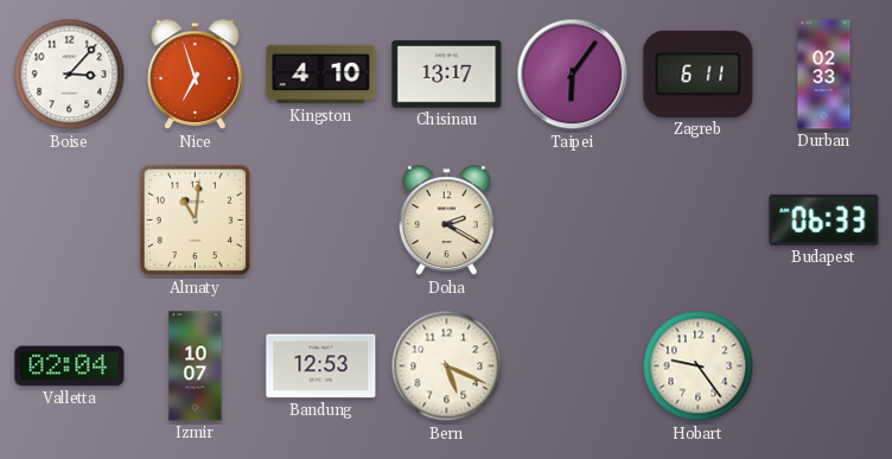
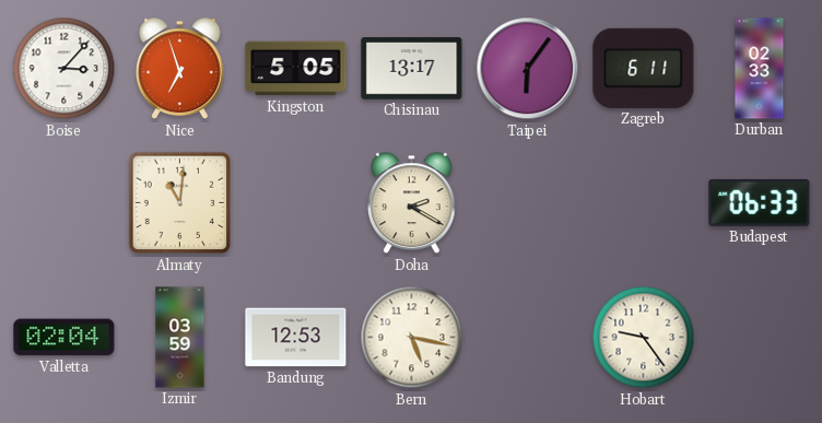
Kingston: 4:10 -> 5:05
Izmir: 10:07 -> 03:59
Bern: 5:19 -> 5:17
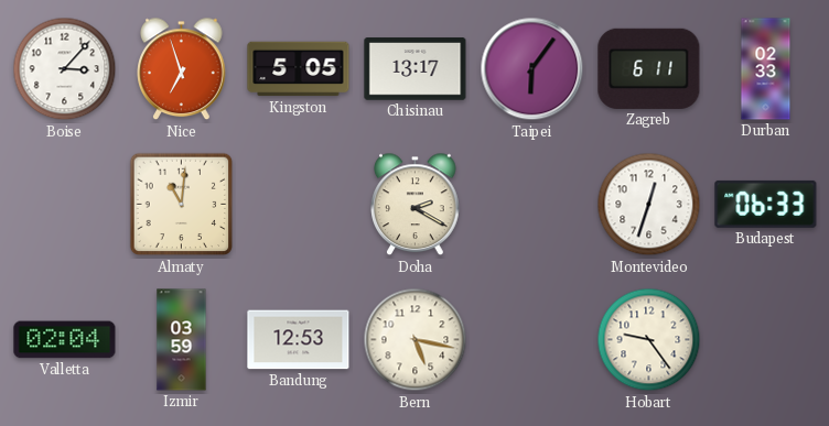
Montevideo: none -> 12:33
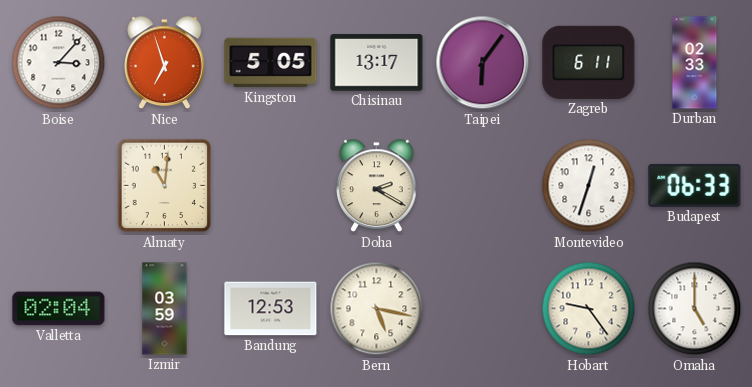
Omaha: none -> 5:00
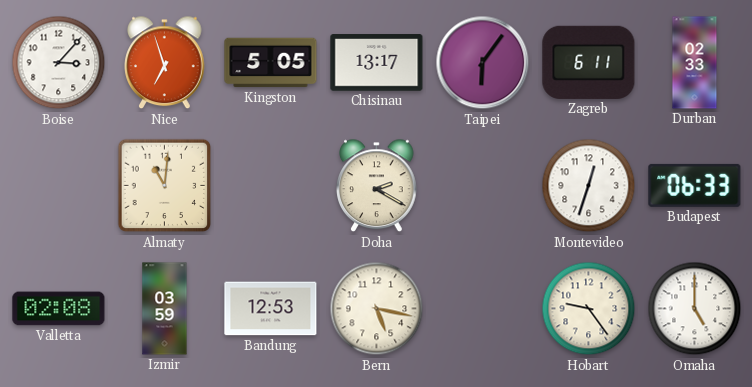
Valletta: 02:04 -> 02:08
